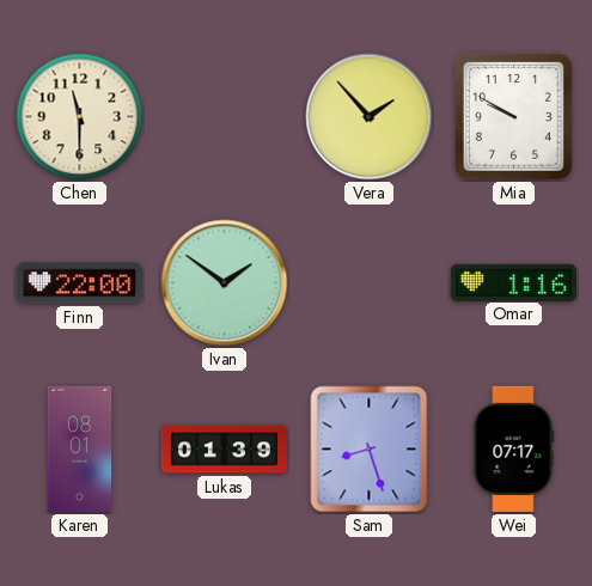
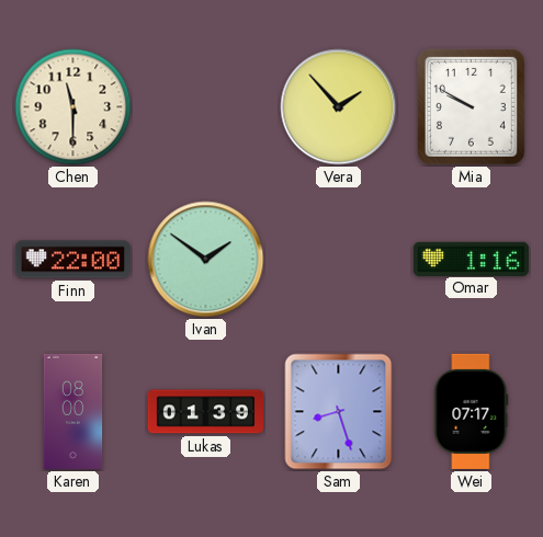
Karen: 08:01 -> 08:00
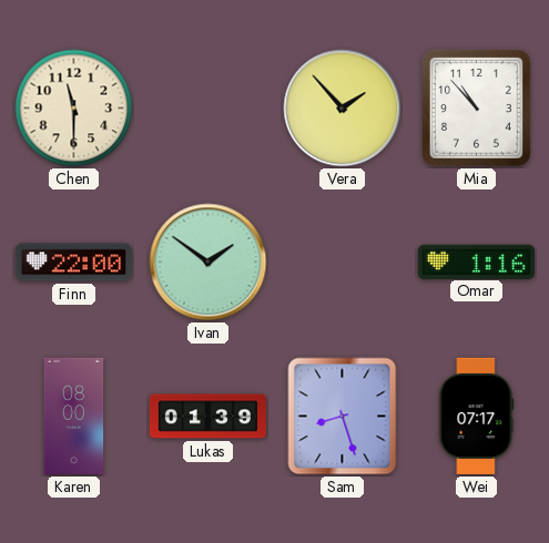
Mia: 9:50 -> 10:53
